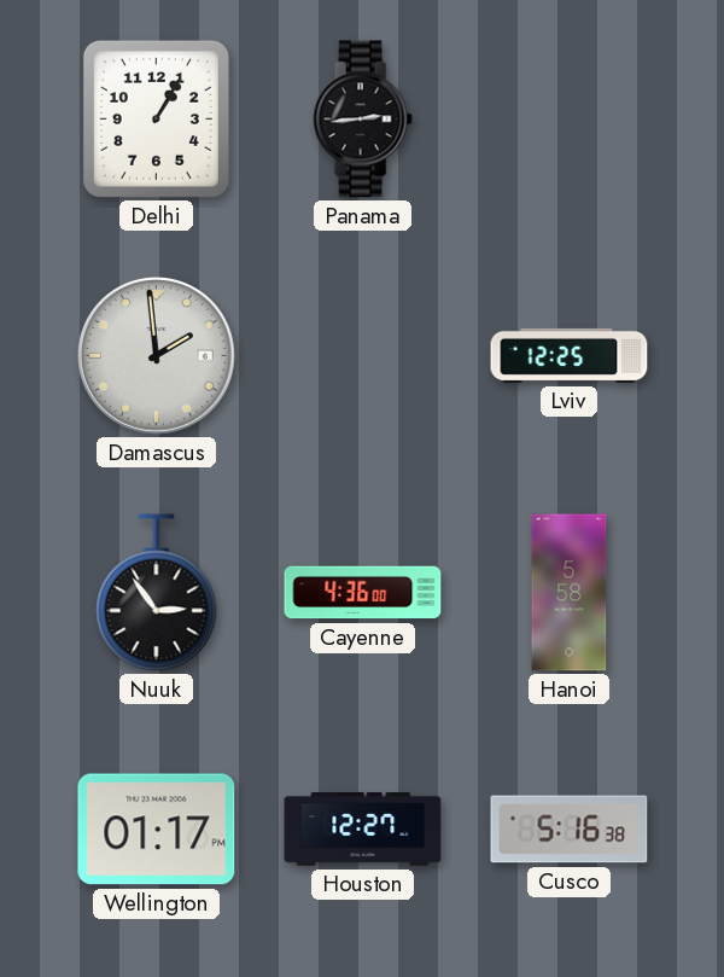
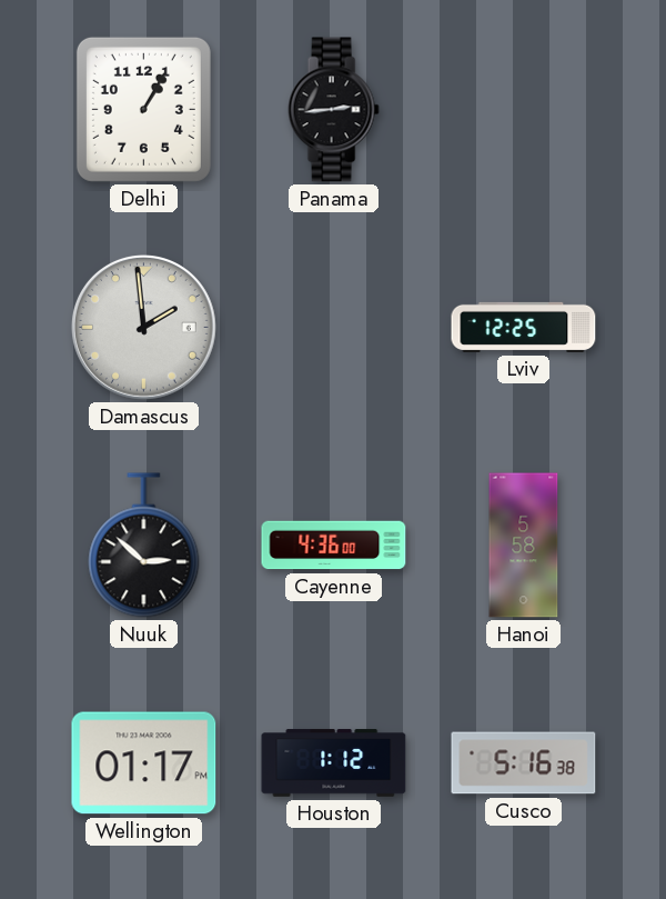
Nuuk: 2:54 -> 2:52
Houston: 12:27 -> 1:12
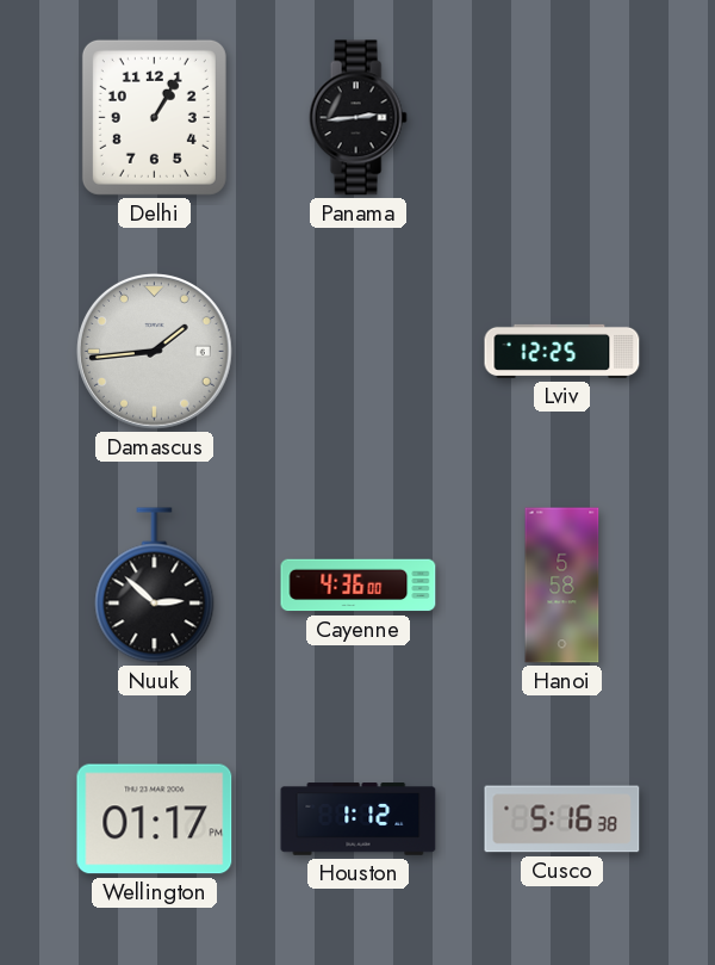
Damascus: 1:59 -> 1:44
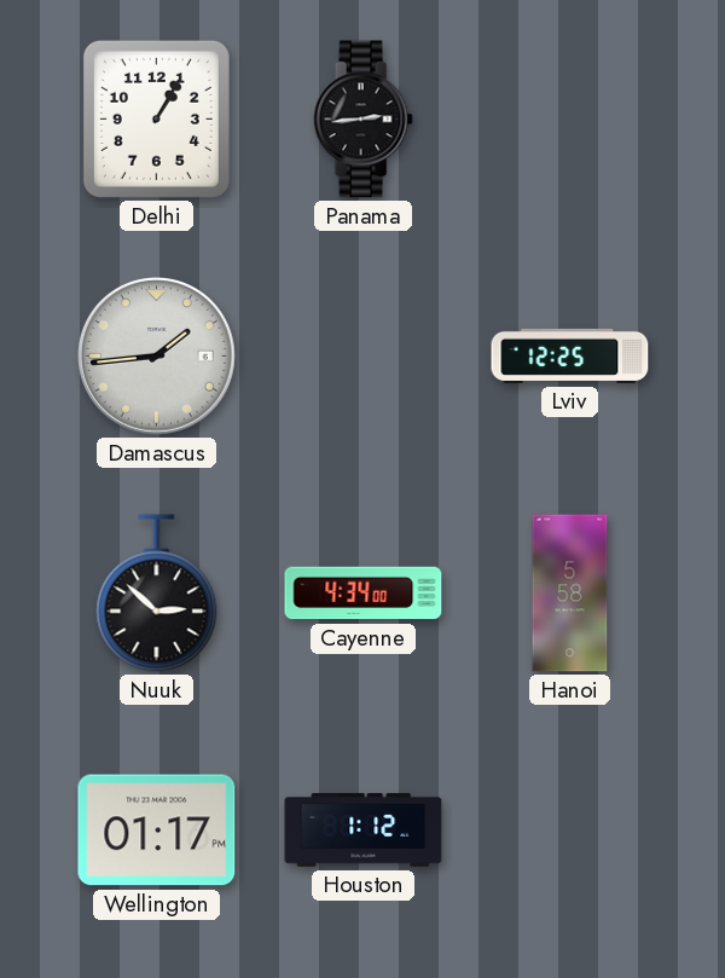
Cayenne: 4:36 -> 4:34
Cusco: 5:16 -> none
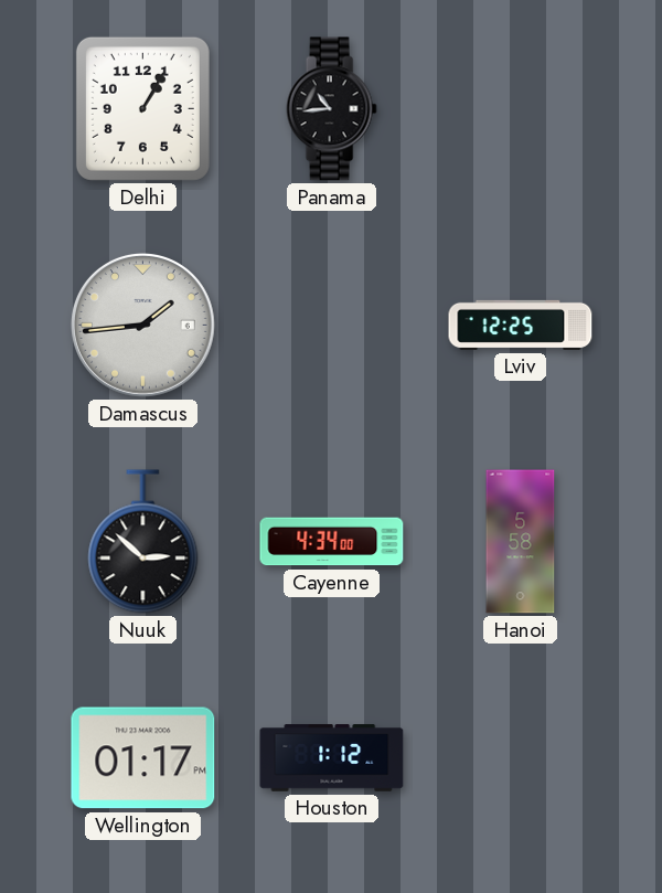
Panama: 2:44 -> 10:44
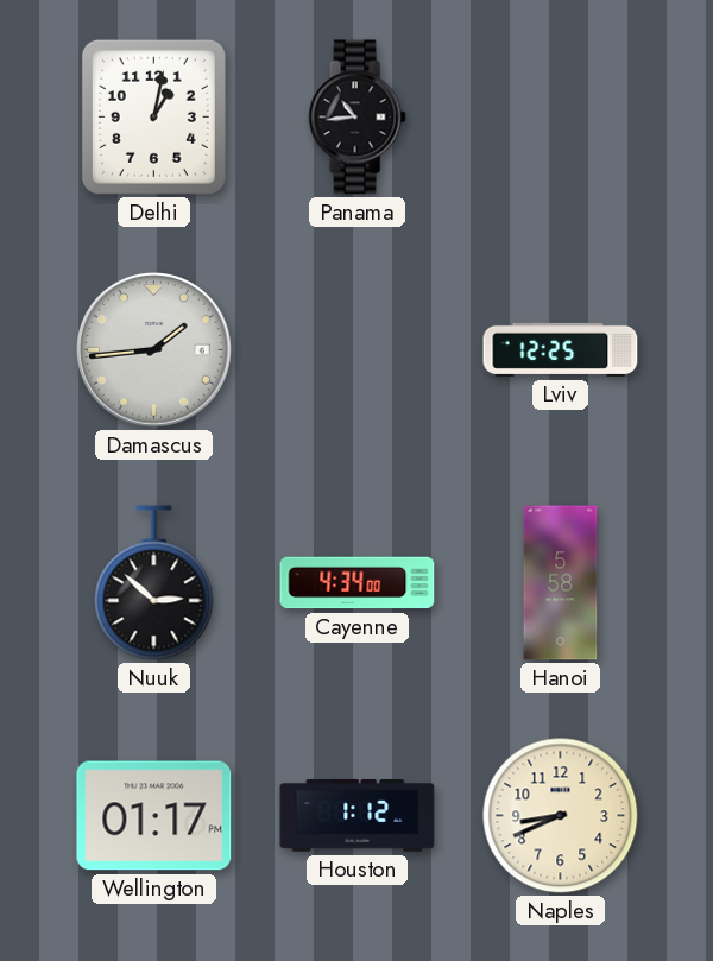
Delhi: 1:05 -> 1:02
Naples: none -> 8:41
